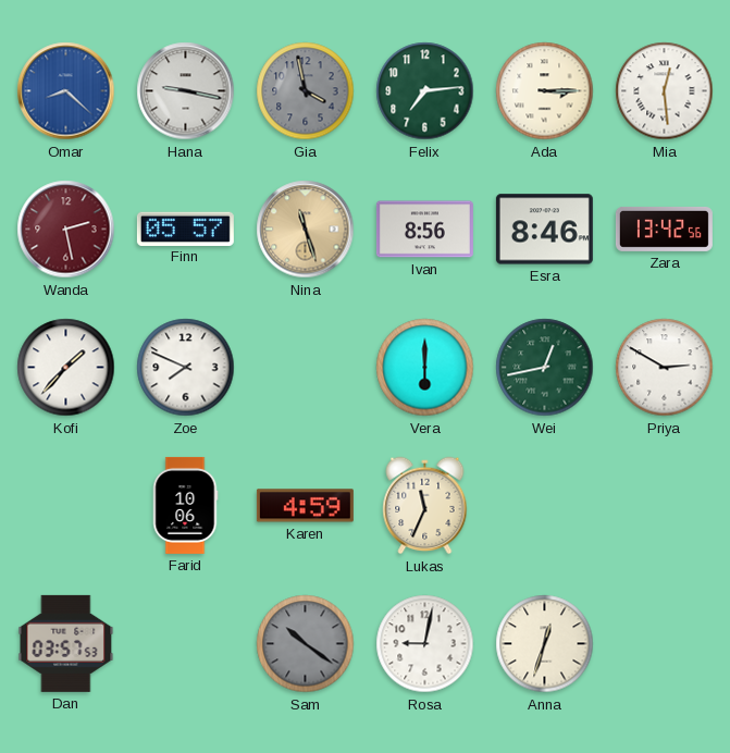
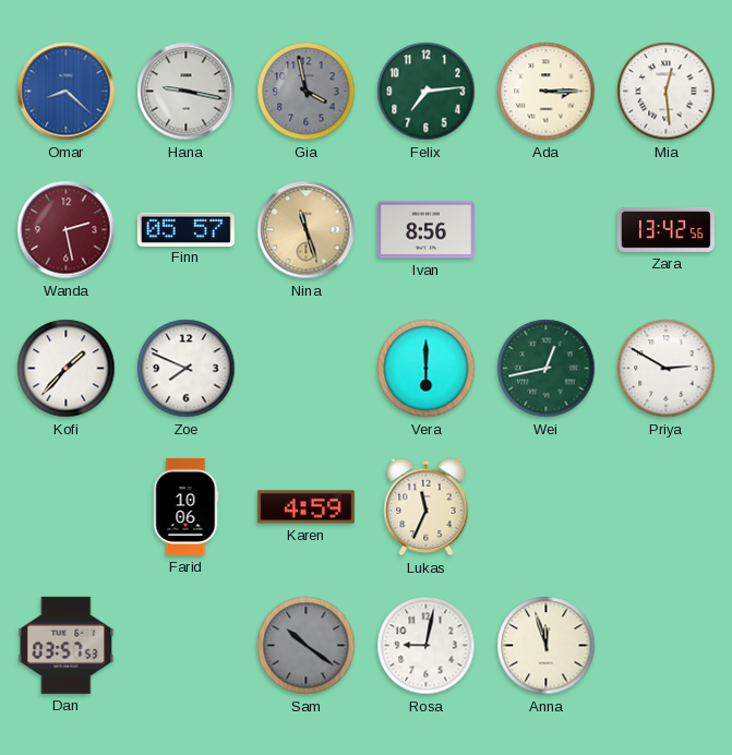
Esra: 8:46 -> none
Anna: 12:33 -> 11:57
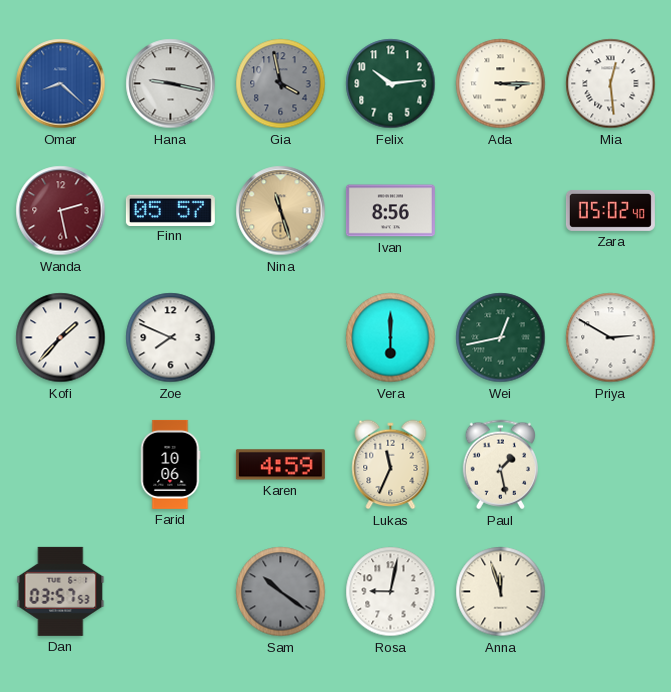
Felix: 7:14 -> 10:14
Zara: 13:42 -> 05:02
Paul: none -> 1:28
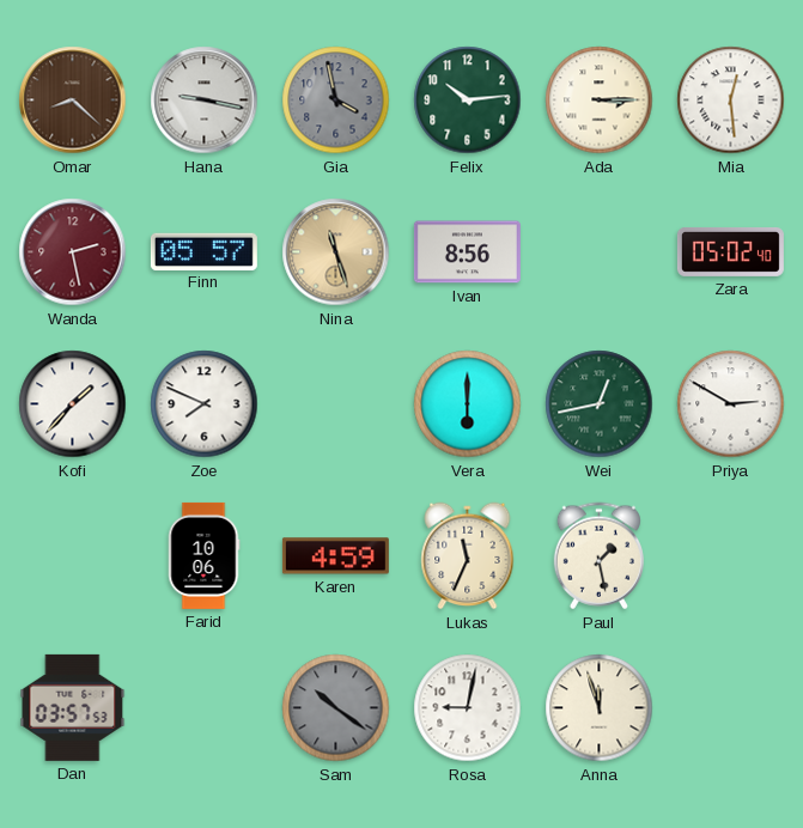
Omar dial: blue -> brown
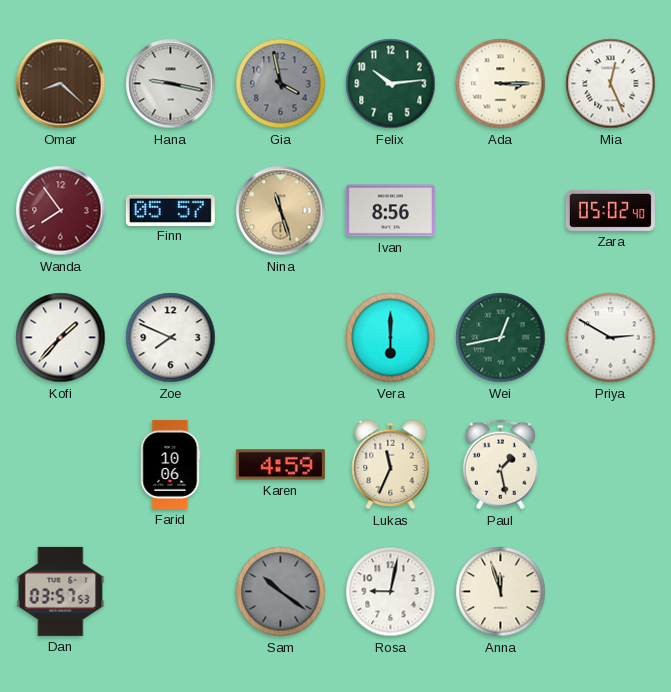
Mia: 12:29 -> 12:26
Wanda: 2:28 -> 7:54
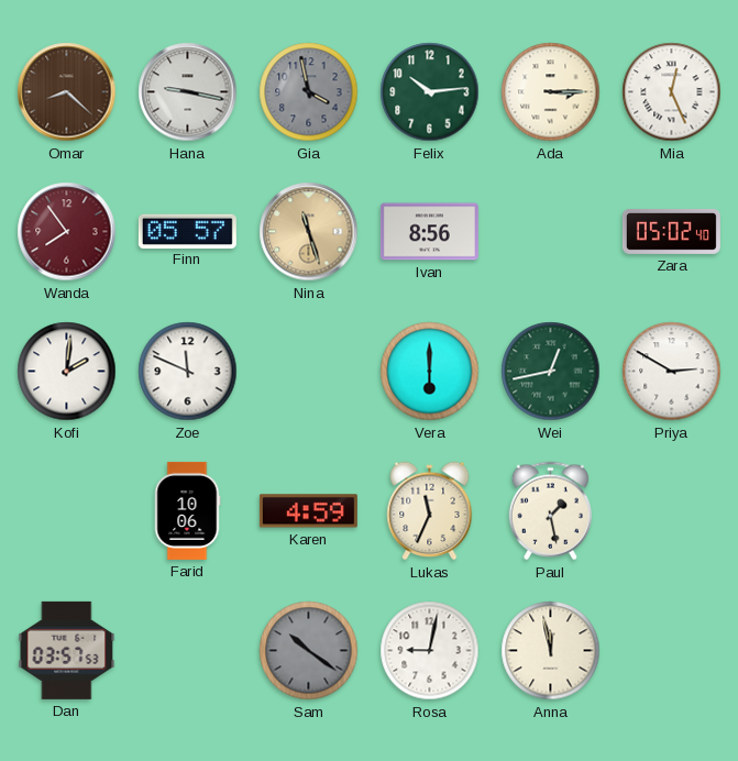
Kofi: 1:37 -> 2:01
Zoe: 7:49 -> 11:49
Anna: 11:57 -> 11:58
